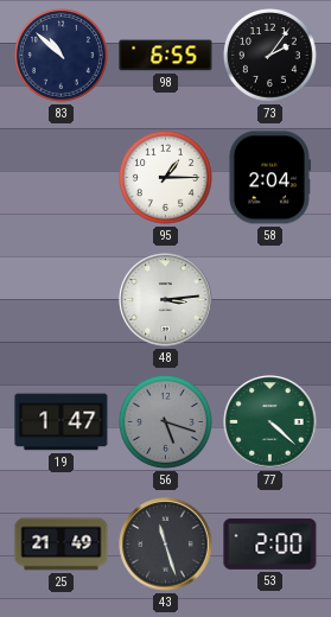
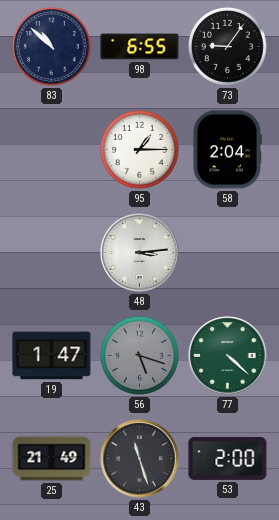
73: 2:06 -> 9:06
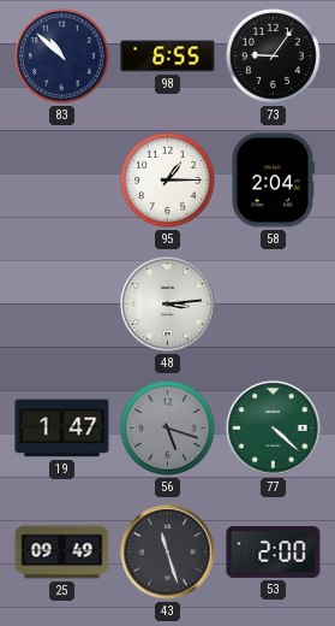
25: 21:49 -> 09:49
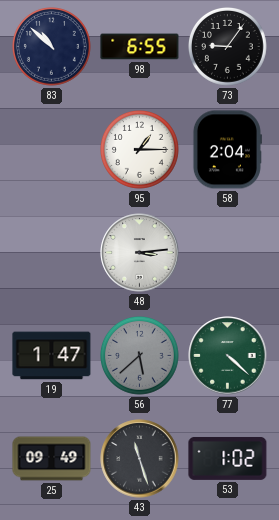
56: 5:18 -> 5:38
53: 2:00 -> 1:02
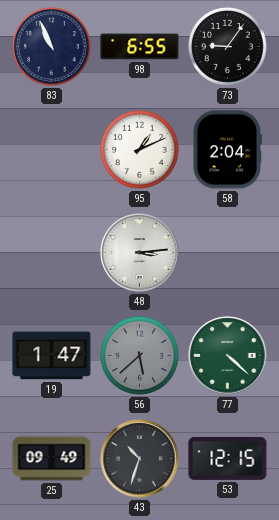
83: 10:52 -> 10:56
95: 1:15 -> 1:11
43: 11:27 -> 10:33
53: 1:02 -> 12:15
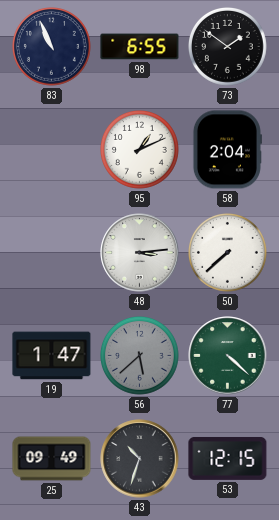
73: 9:06 -> 1:51
50: none -> 7:38
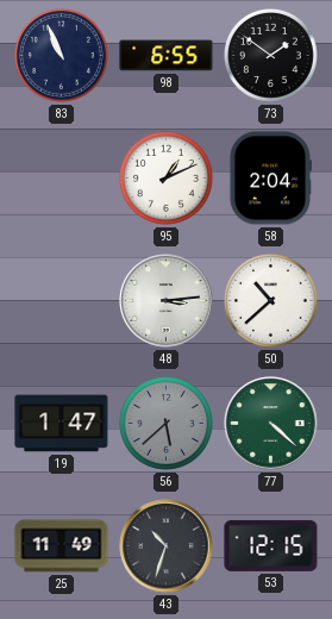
50: 7:38 -> 10:38
25: 09:49 -> 11:49
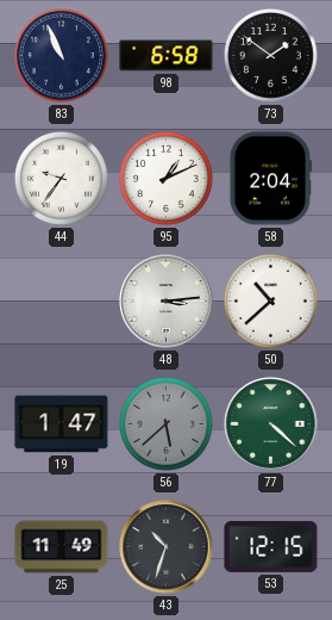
98: 6:55 -> 6:58
44: none -> 9:36
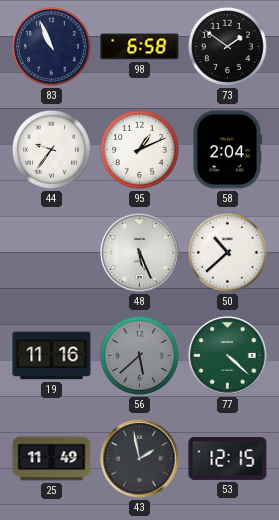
48: 3:14 -> 5:26
19: 1:47 -> 11:16
43: 10:33 -> 1:58
